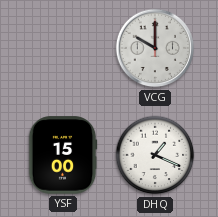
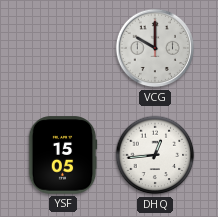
YSF: 15:00 -> 15:05
DHQ: 1:19 -> 12:44
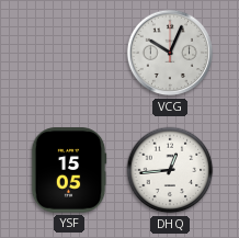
VCG: 10:00 -> 10:04
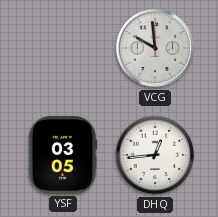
VCG: 10:04 -> 9:59
YSF: 15:05 -> 03:05
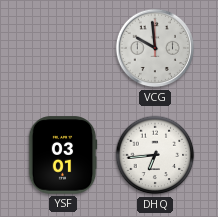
YSF: 03:05 -> 03:01
DHQ: 12:44 -> 6:44
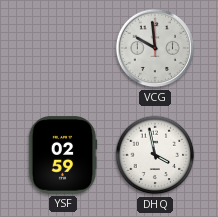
YSF: 03:01 -> 02:59
DHQ: 6:44 -> 3:58
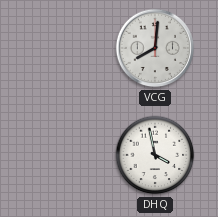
VCG: 9:59 -> 8:01
YSF: 02:59 -> none
